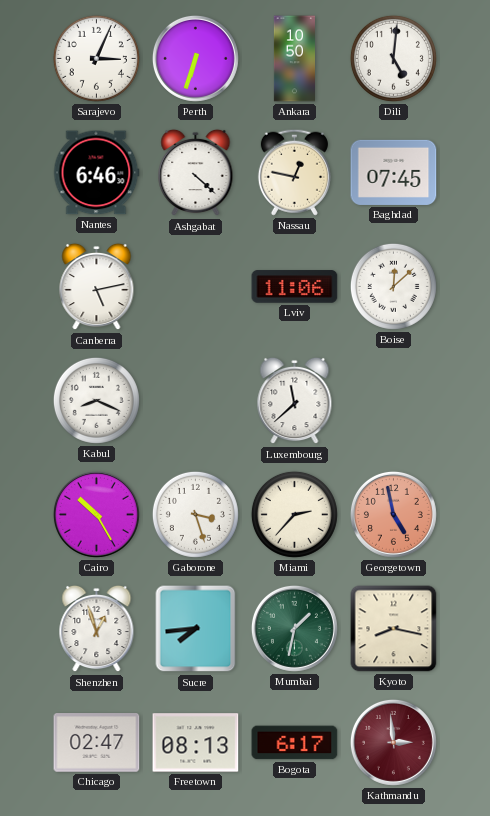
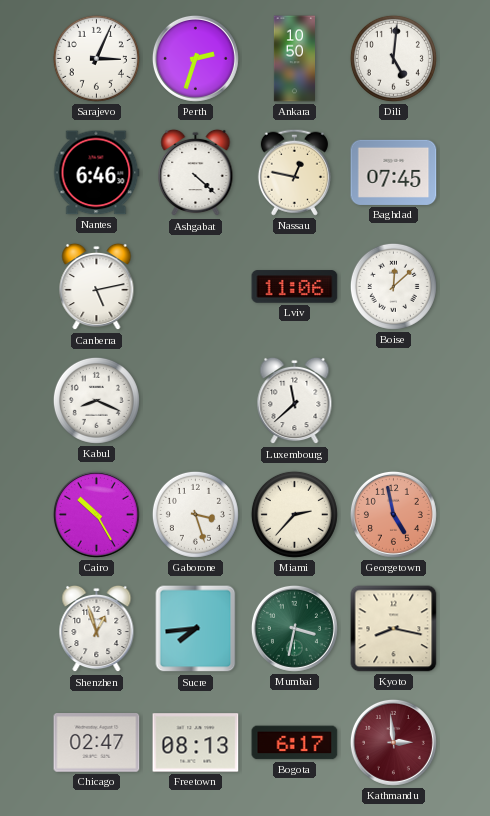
Perth: 6:33 -> 2:33
Mumbai: 1:32 -> 3:32
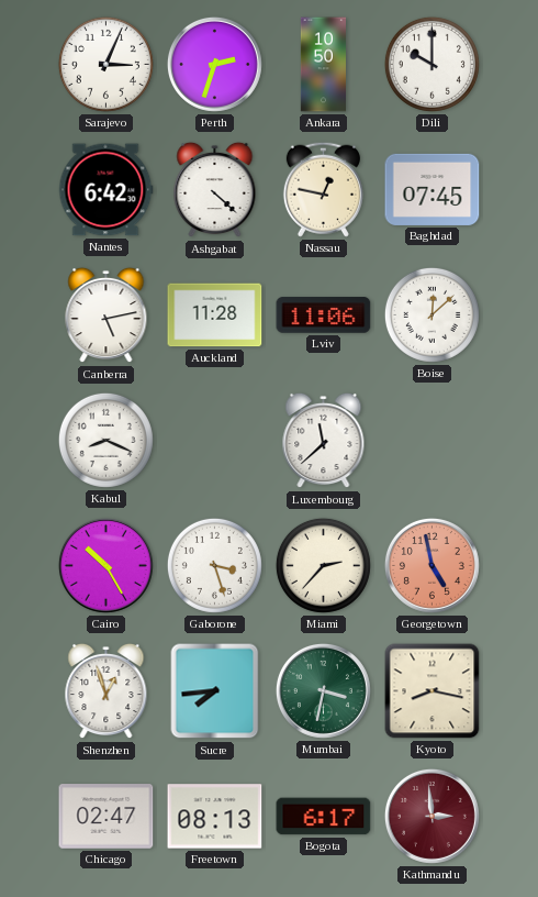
Dili: 5:01 -> 10:00
Nantes: 6:46 -> 6:42
Auckland: none -> 11:28
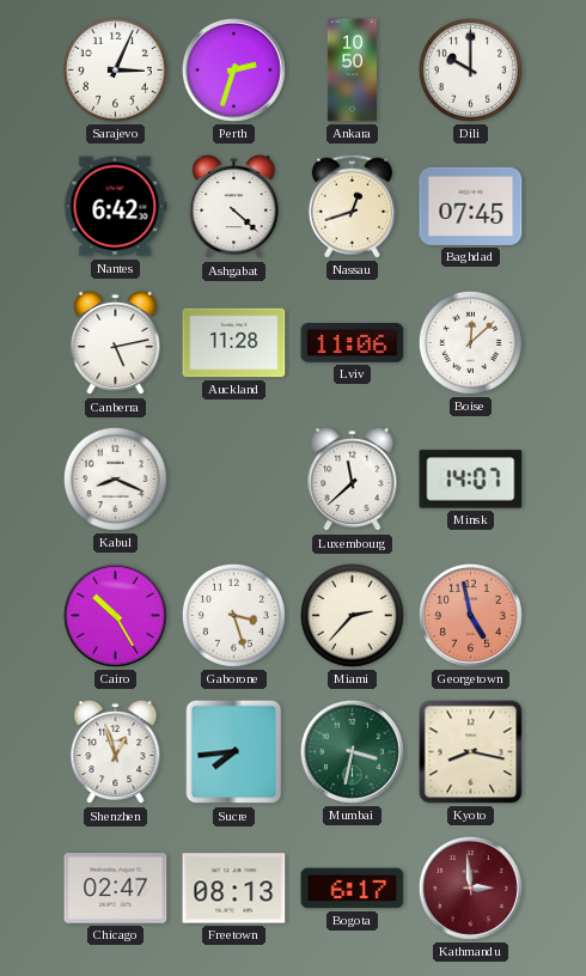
Nassau: 12:47 -> 12:42
Minsk: none -> 14:07
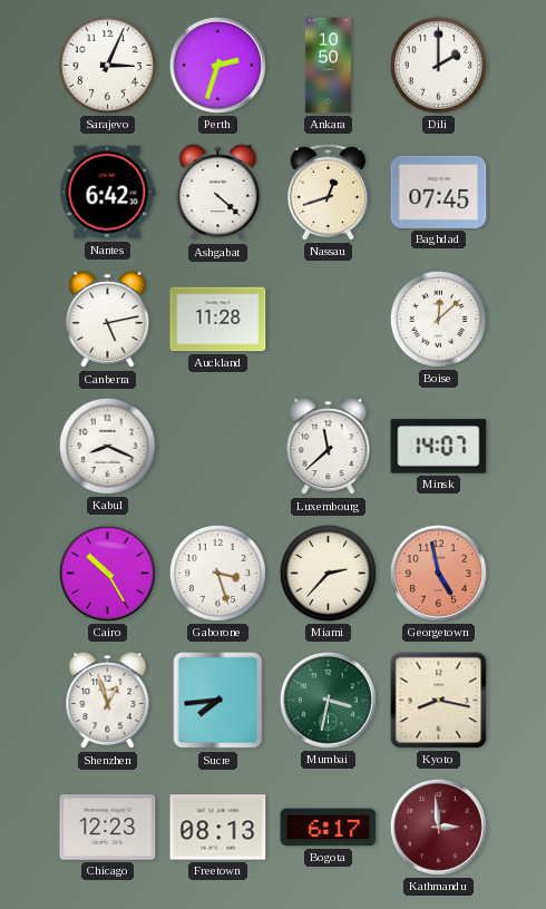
Dili: 10:00 -> 2:00
Lviv: 11:06 -> none
Chicago: 02:47 -> 12:23
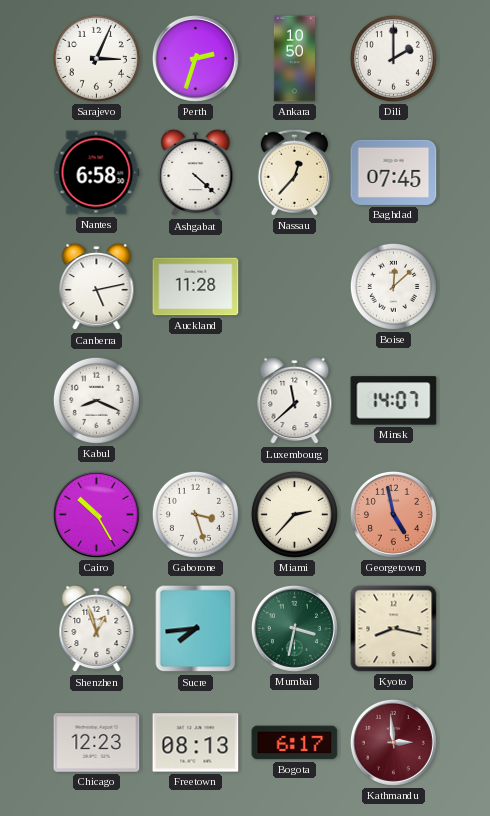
Nantes: 6:42 -> 6:58
Nassau: 12:42 -> 12:37
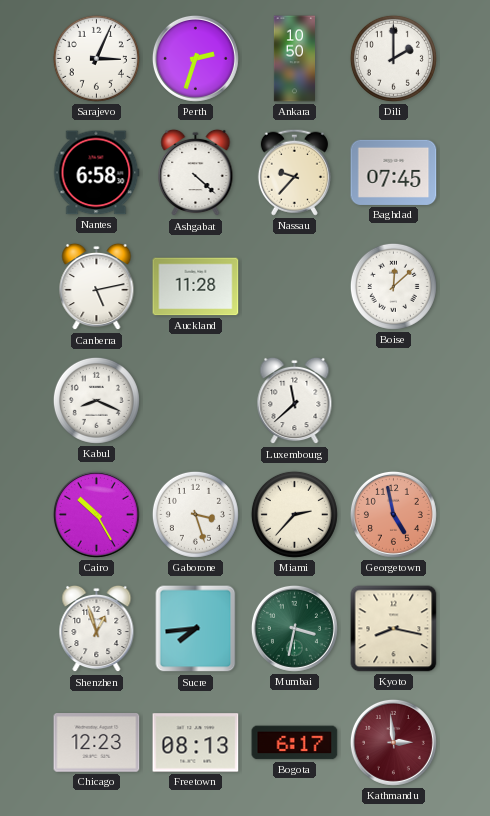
Nassau: 12:37 -> 9:37
Minsk: 14:07 -> none
